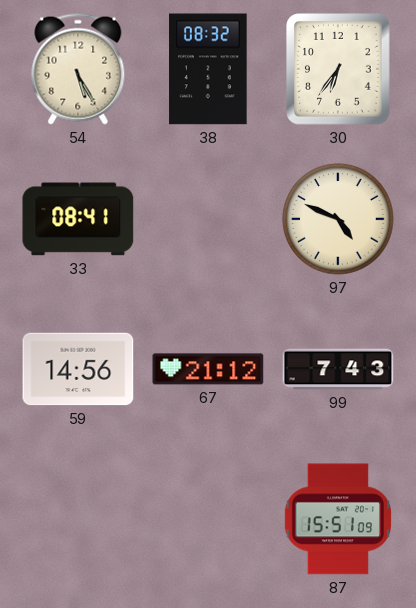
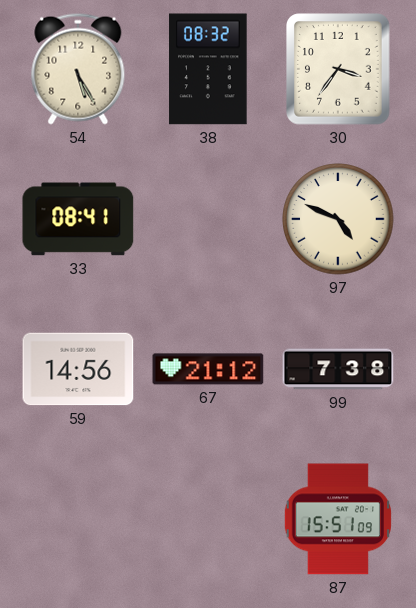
30: 6:36 -> 3:36
99: 7:43 -> 7:38
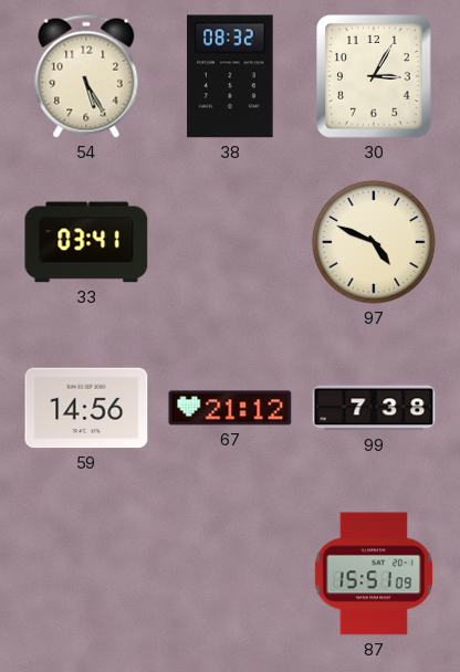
30: 3:36 -> 3:05
33: 08:41 -> 03:41
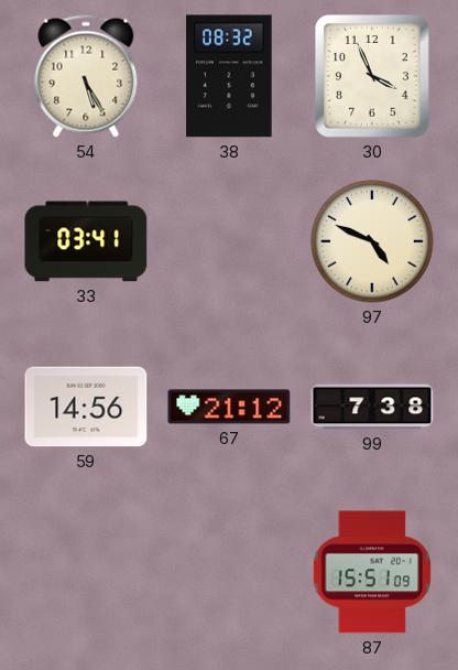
30: 3:05 -> 3:56
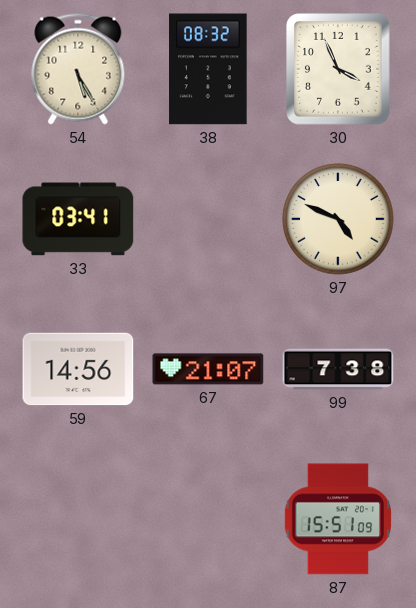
67: 21:12 -> 21:07
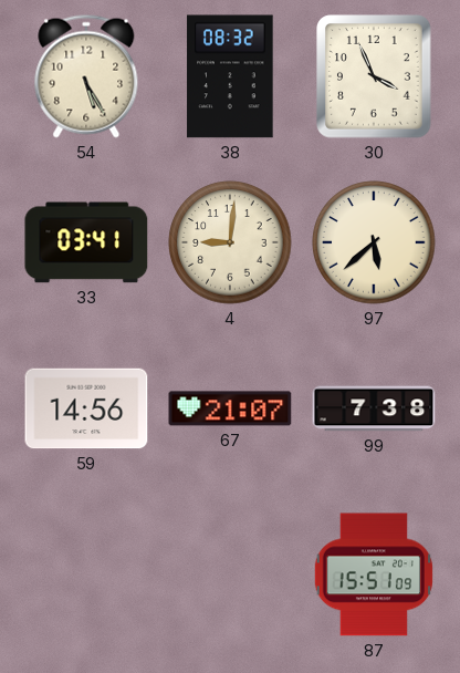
4: none -> 9:01
97: 4:49 -> 5:38
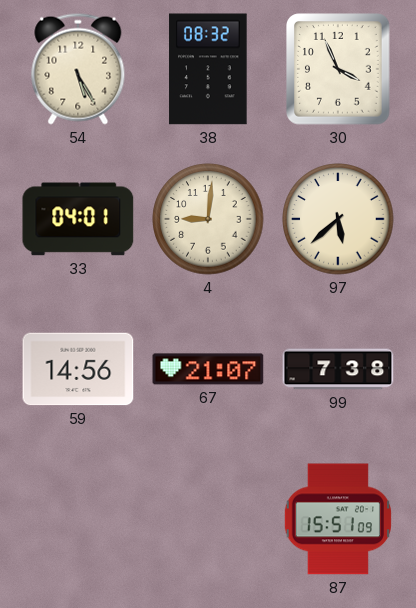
33: 03:41 -> 04:01
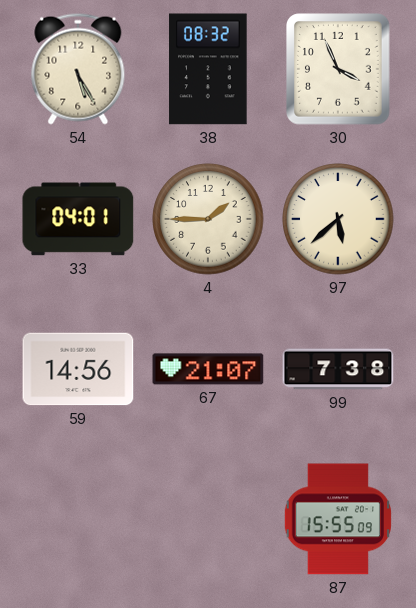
4: 9:01 -> 1:45
87: 15:51 -> 15:55
